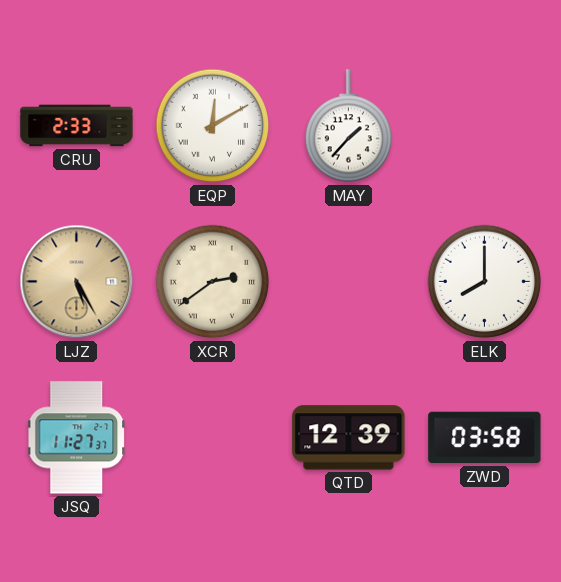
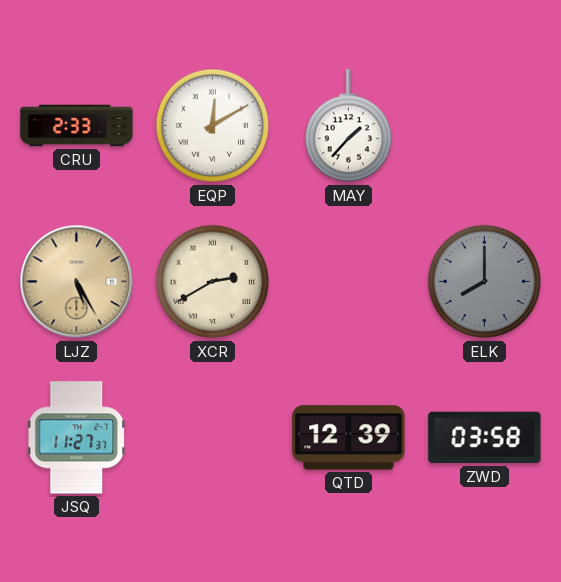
XCR: 2:39 -> 2:40
ELK dial: white -> grey
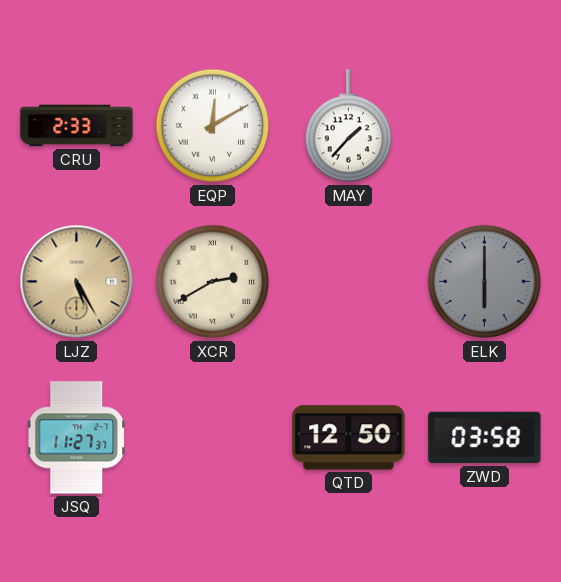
ELK: 8:00 -> 6:00
QTD: 12:39 -> 12:50
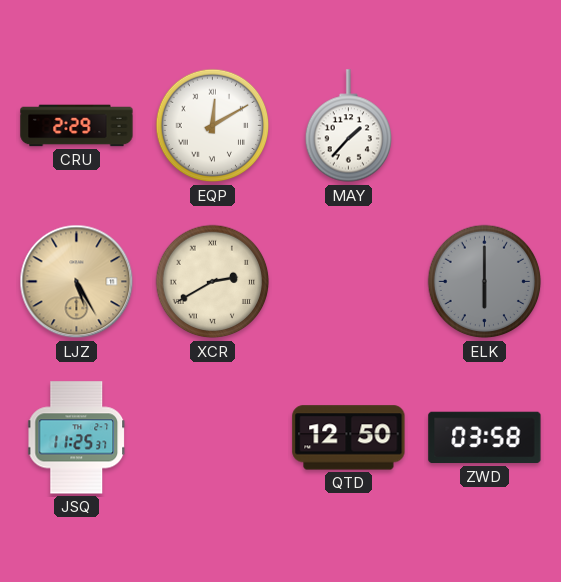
CRU: 2:33 -> 2:29
JSQ: 11:27 -> 11:25
